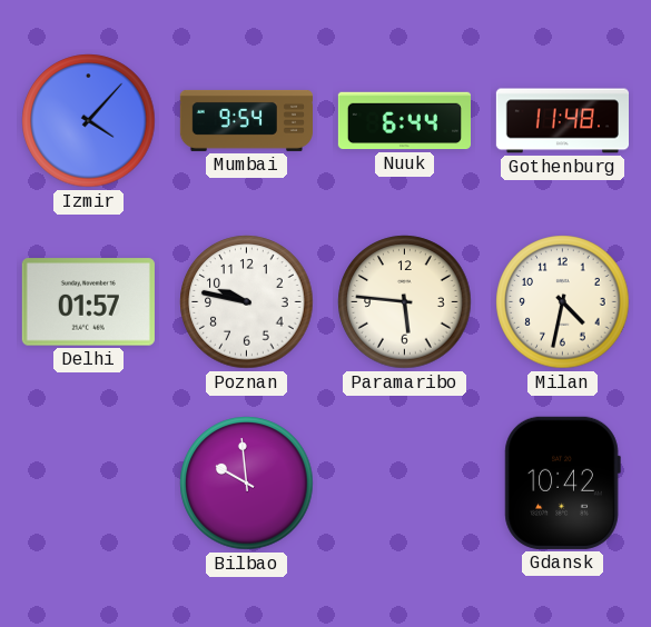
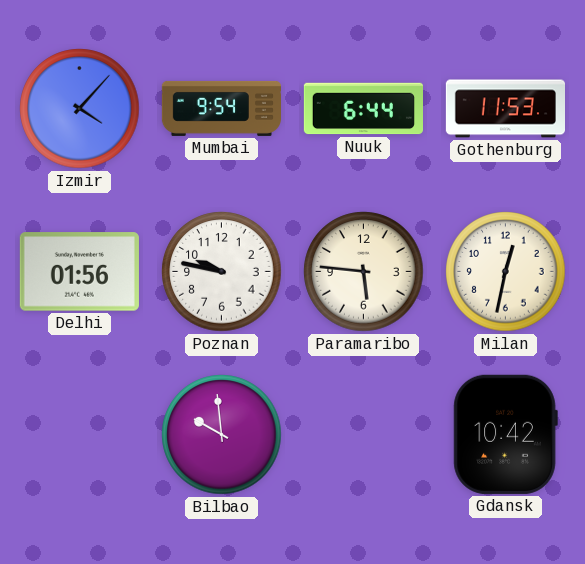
Gothenburg: 11:48 -> 11:53
Delhi: 01:57 -> 01:56
Milan: 4:32 -> 12:32
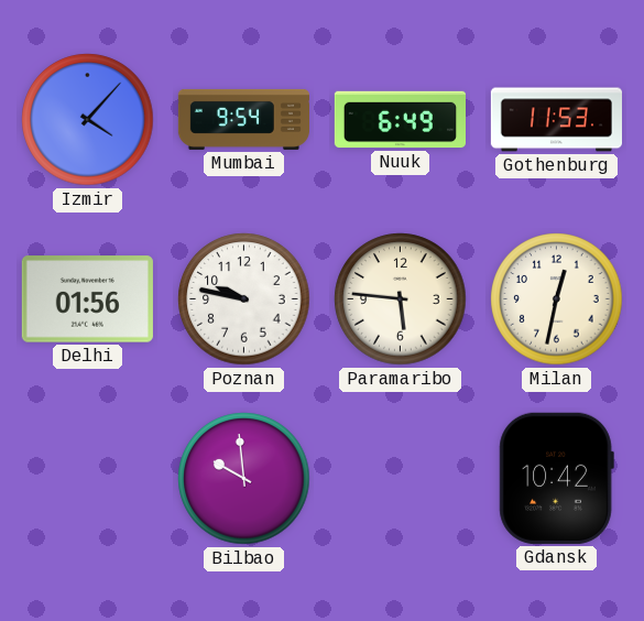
Nuuk: 6:44 -> 6:49
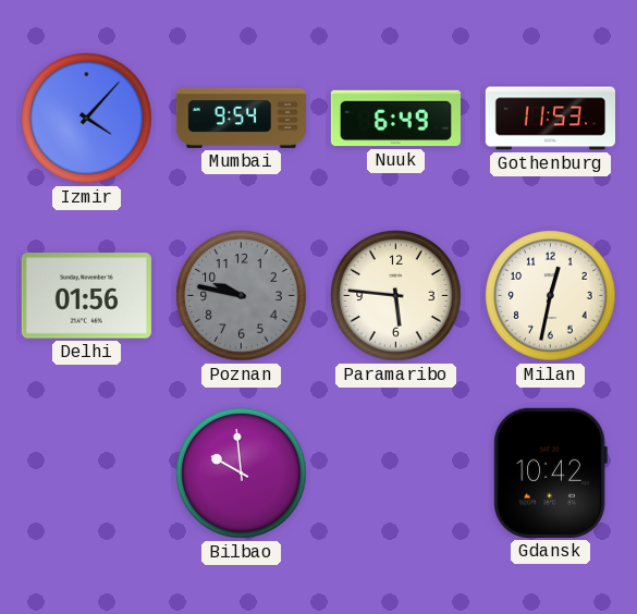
Poznan dial: white -> grey
